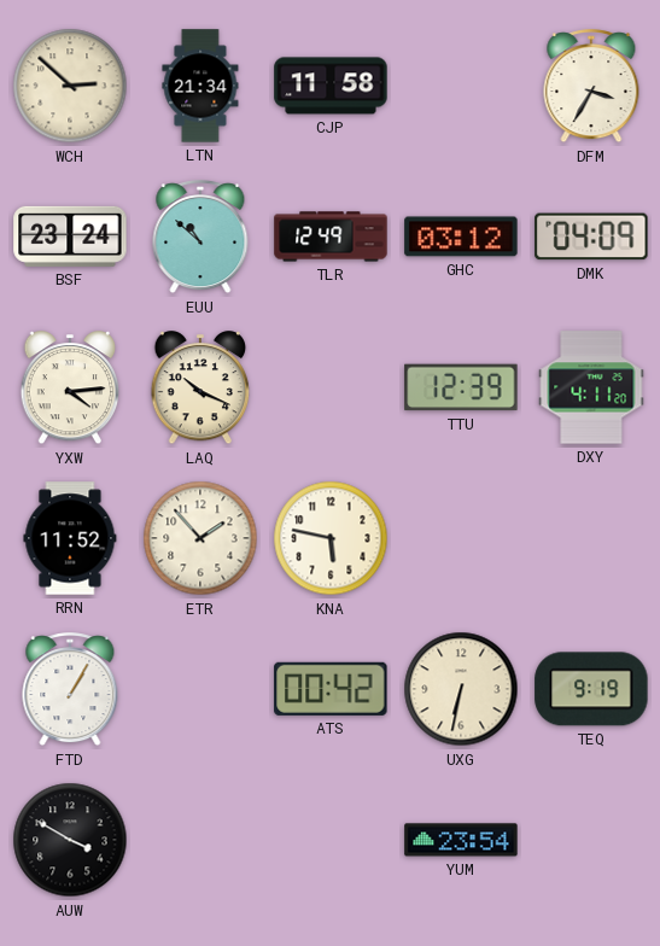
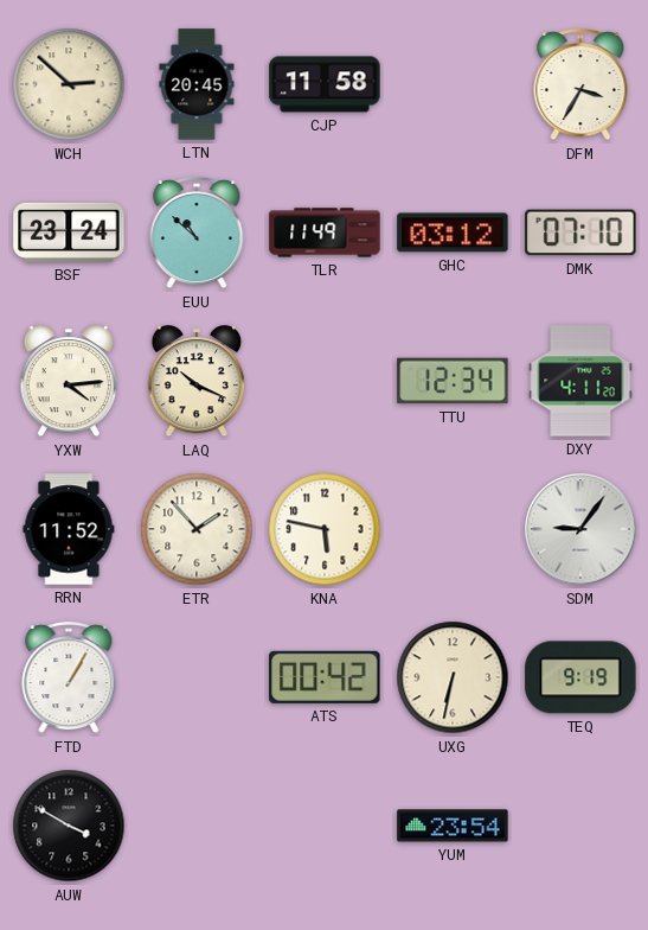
LTN: 21:34 -> 20:45
TLR: 12:49 -> 11:49
DMK: 04:09 -> 07:10
TTU: 12:39 -> 12:34
SDM: none -> 9:06
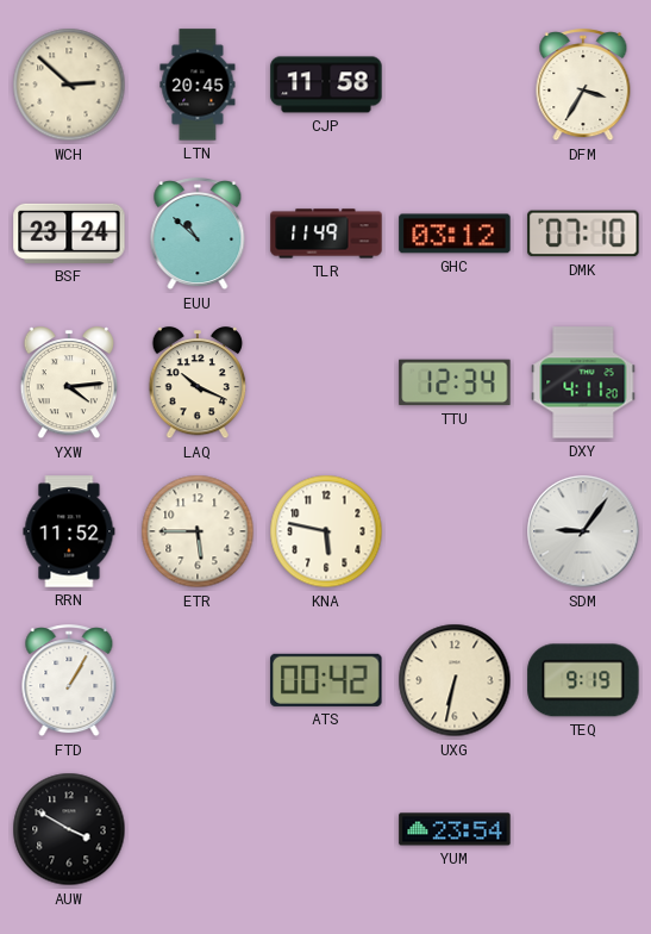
ETR: 1:53 -> 5:45
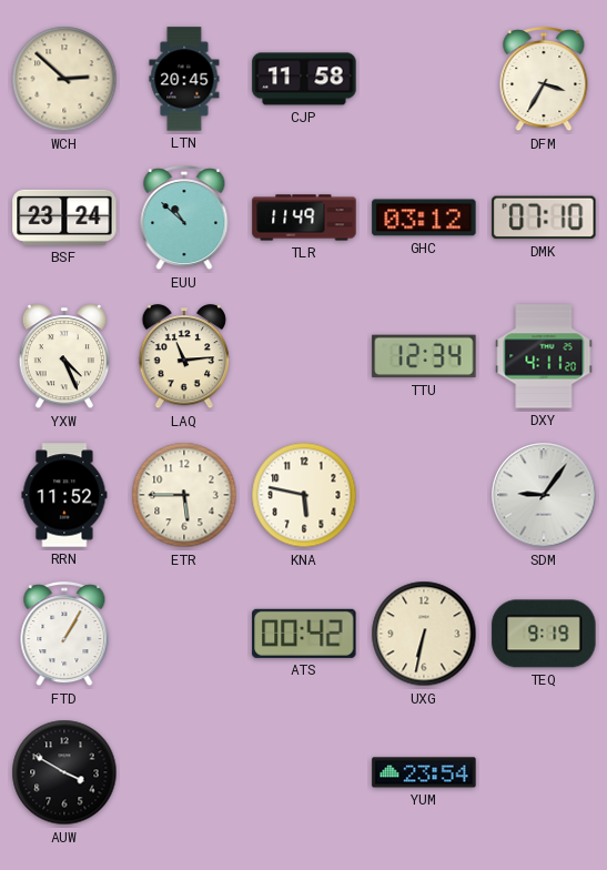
YXW: 4:14 -> 4:26
LAQ: 10:19 -> 11:14
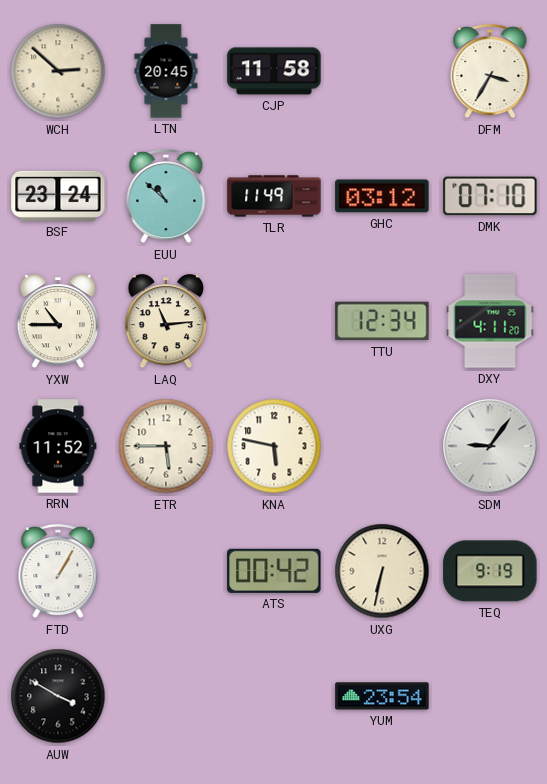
YXW: 4:26 -> 10:45
